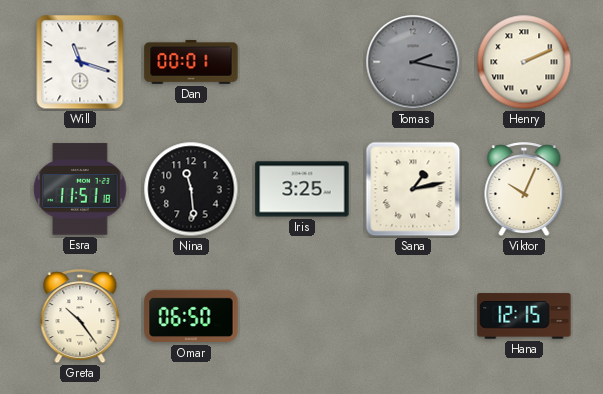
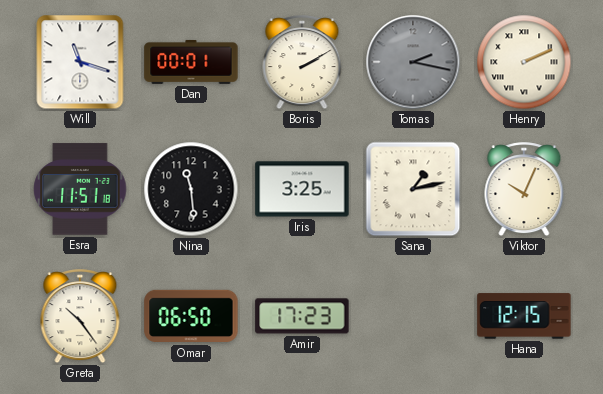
Boris: none -> 2:10
Amir: none -> 17:23
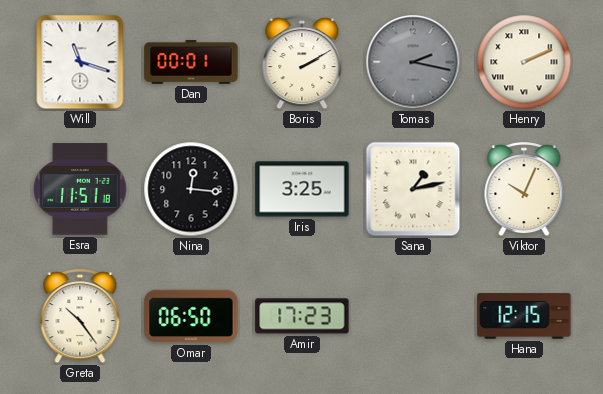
Nina: 11:29 -> 12:16
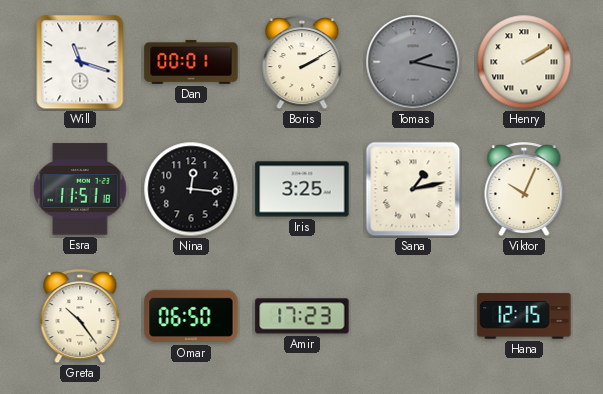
Henry: 2:11 -> 2:10
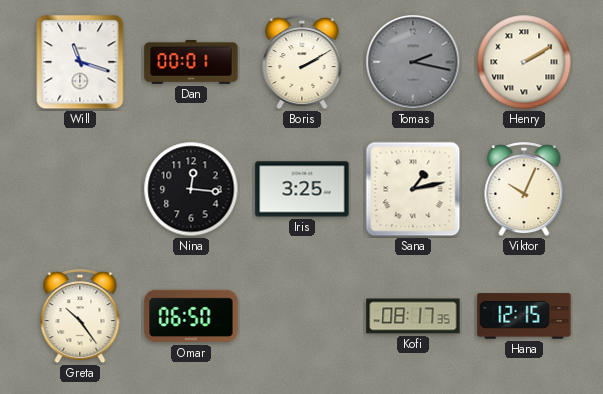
Esra: 11:51 -> none
Amir: 17:23 -> none
Kofi: none -> 08:17
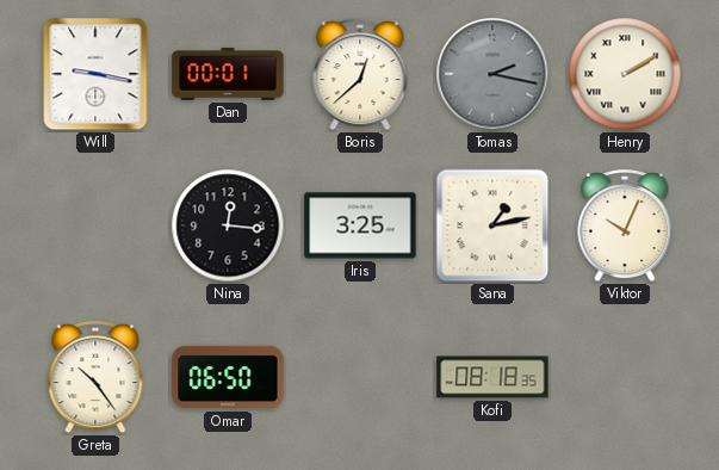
Will: 11:18 -> 9:17
Boris: 2:10 -> 12:38
Kofi: 08:17 -> 08:18
Hana: 12:15 -> none
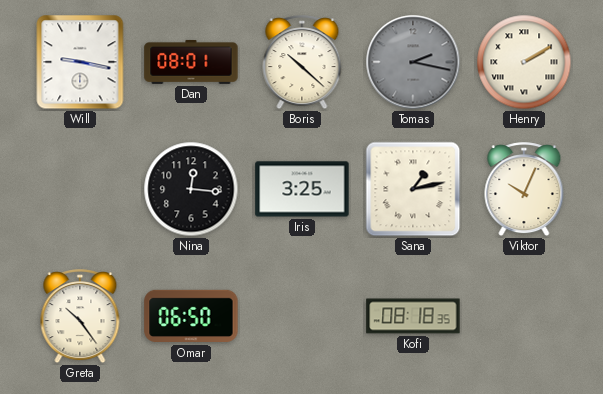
Dan: 00:01 -> 08:01
Boris: 12:38 -> 10:22
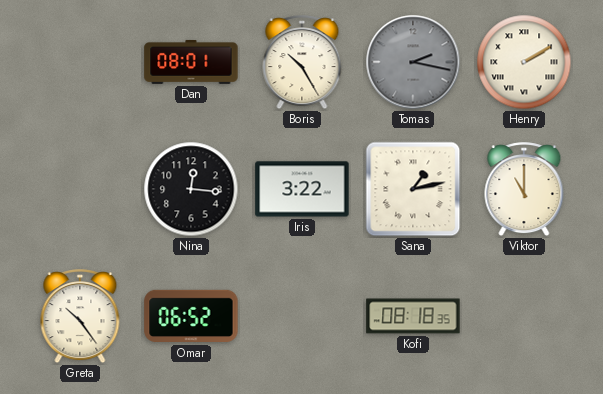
Will: 9:17 -> none
Boris: 10:22 -> 10:25
Iris: 3:25 -> 3:22
Viktor: 10:04 -> 11:00
Omar: 06:50 -> 06:52
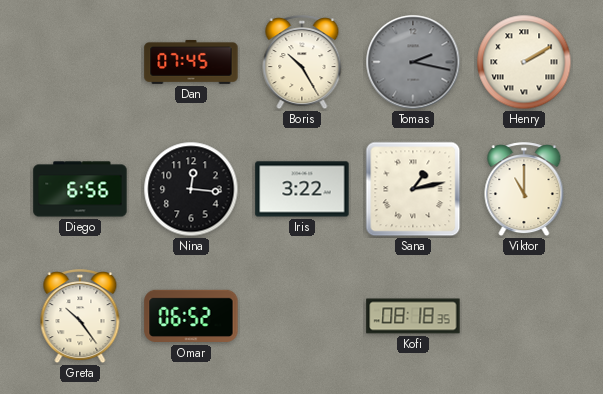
Dan: 08:01 -> 07:45
Diego: none -> 6:56
